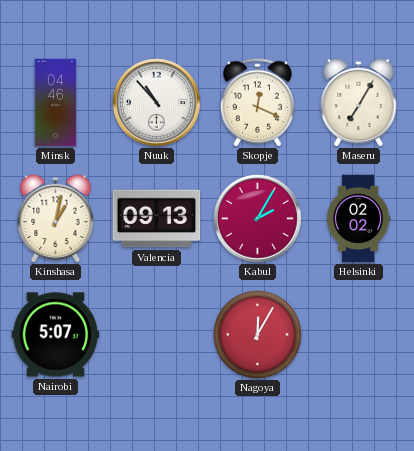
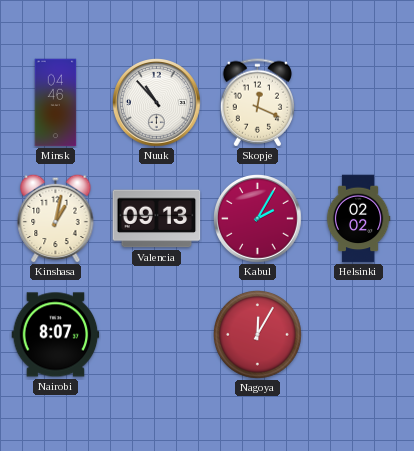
Maseru: 7:05 -> none
Nairobi: 5:07 -> 8:07
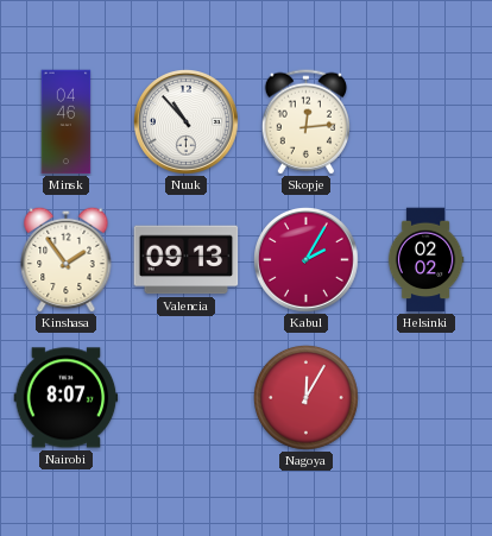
Skopje: 12:19 -> 12:14
Kinshasa: 1:02 -> 1:54
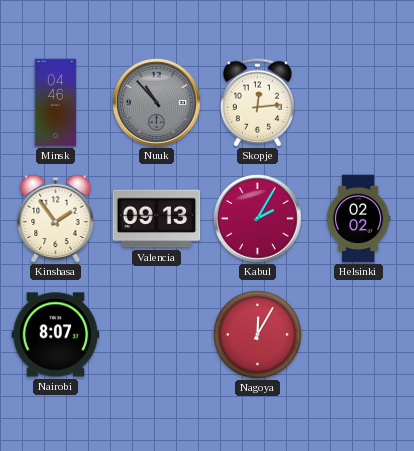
Nuuk dial: white -> grey
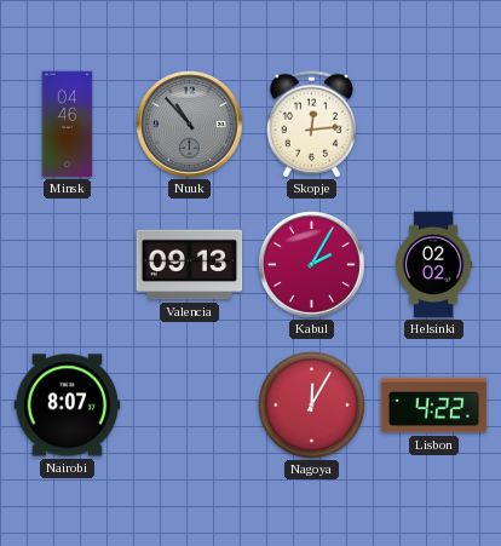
Kinshasa: 1:54 -> none
Lisbon: none -> 4:22
